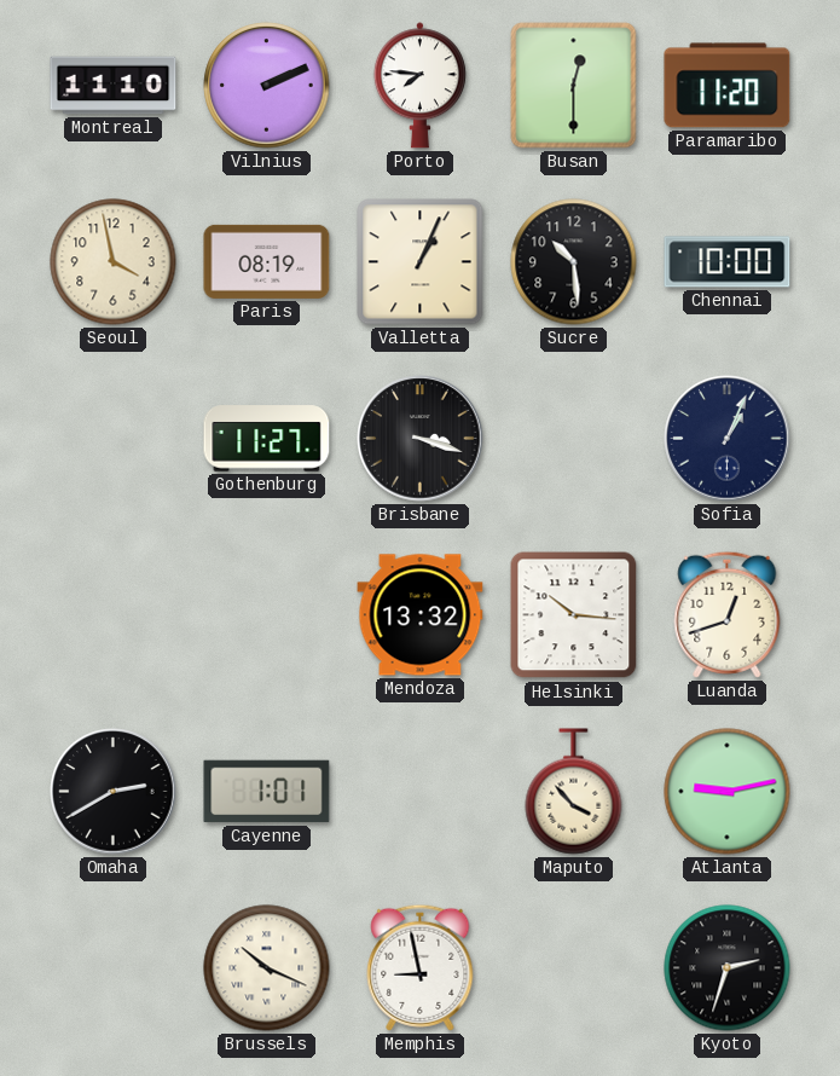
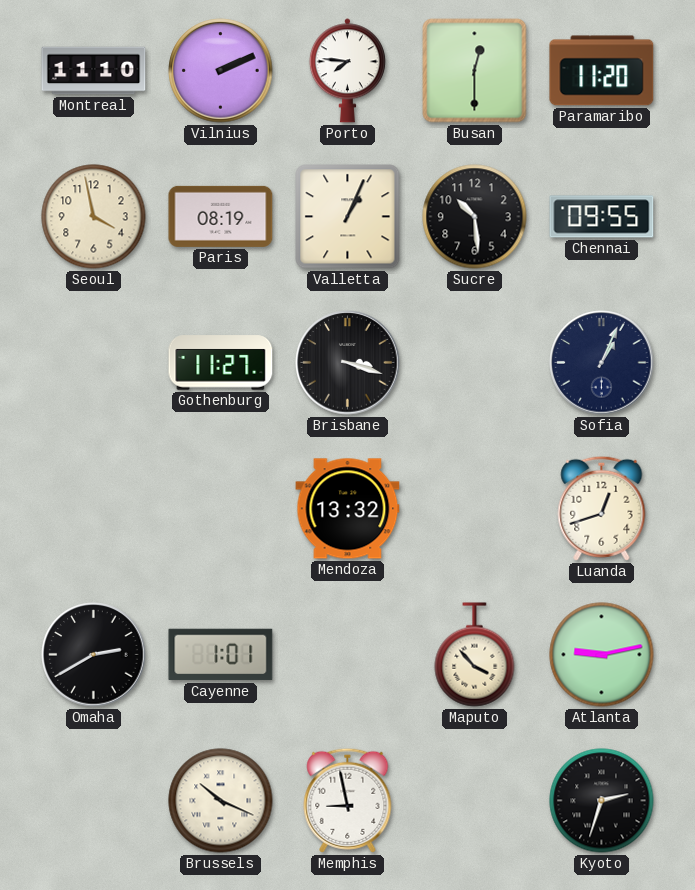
Chennai: 10:00 -> 09:55
Helsinki: 10:16 -> none
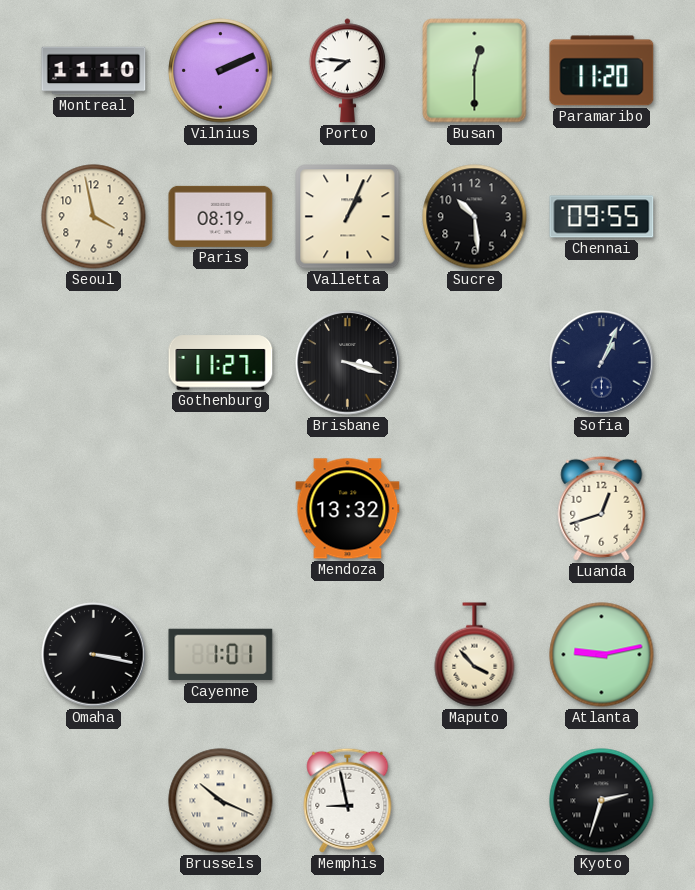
Omaha: 2:40 -> 3:17
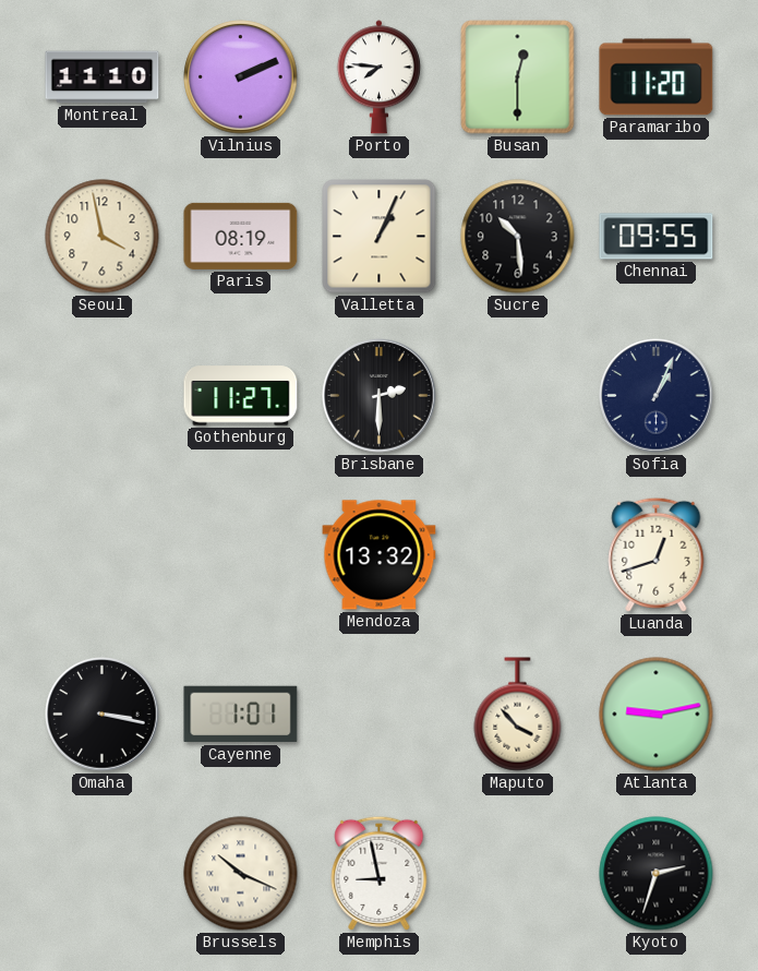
Brisbane: 3:18 -> 2:30
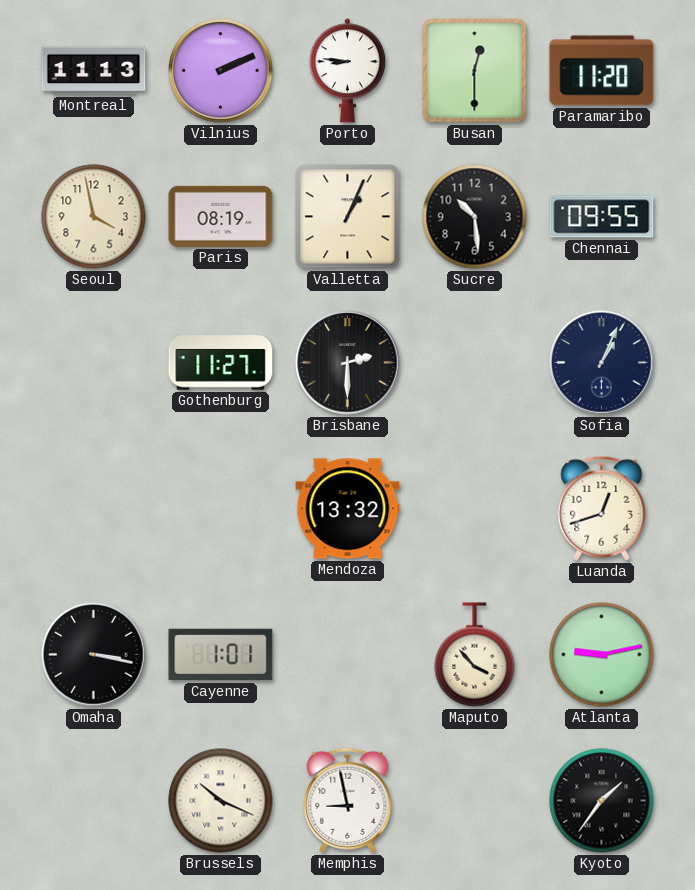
Montreal: 11:10 -> 11:13
Porto: 7:46 -> 8:46
Kyoto: 2:33 -> 1:36
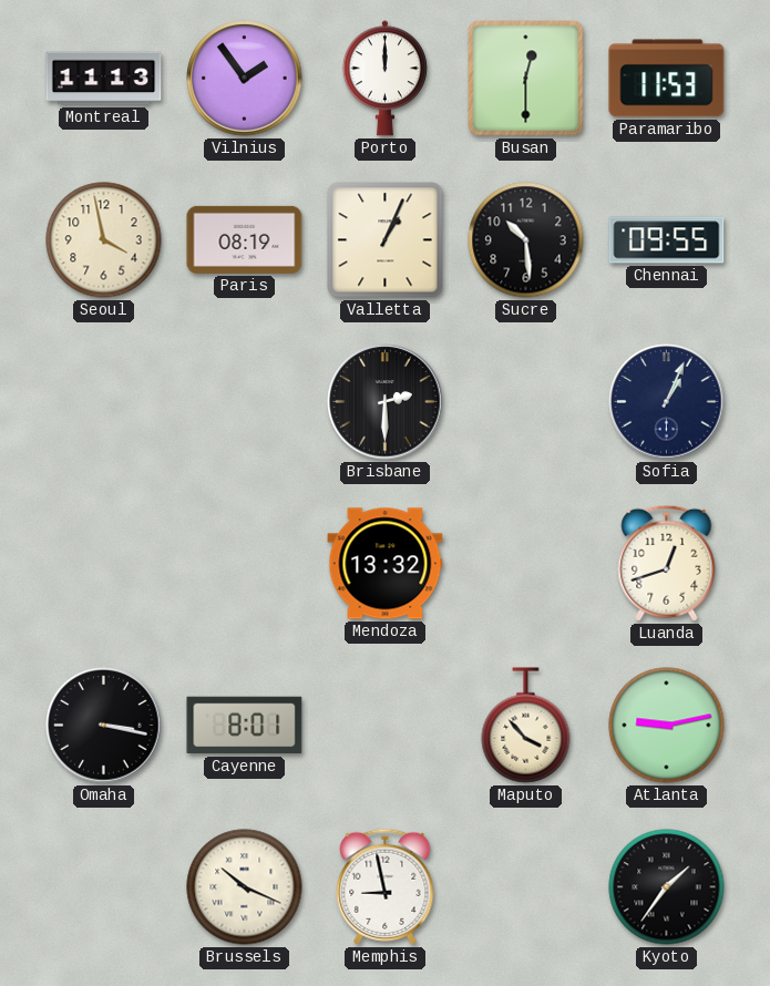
Vilnius: 2:11 -> 1:54
Porto: 8:46 -> 12:00
Paramaribo: 11:20 -> 11:53
Gothenburg: 11:27 -> none
Cayenne: 1:01 -> 8:01
